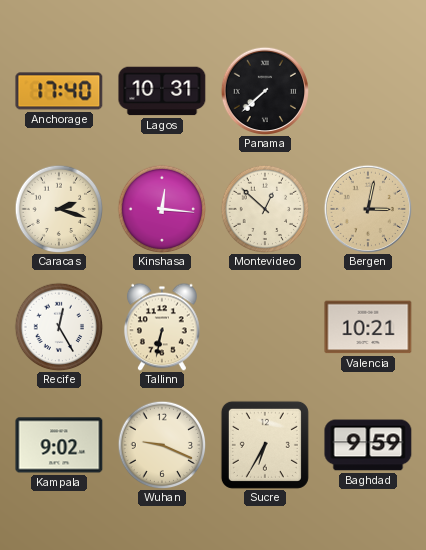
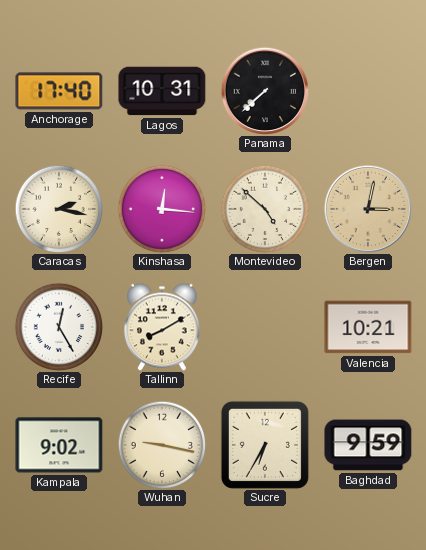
Caracas: 2:18 -> 2:17
Montevideo: 12:52 -> 4:52
Tallinn: 6:32 -> 8:10
Wuhan: 9:19 -> 9:17
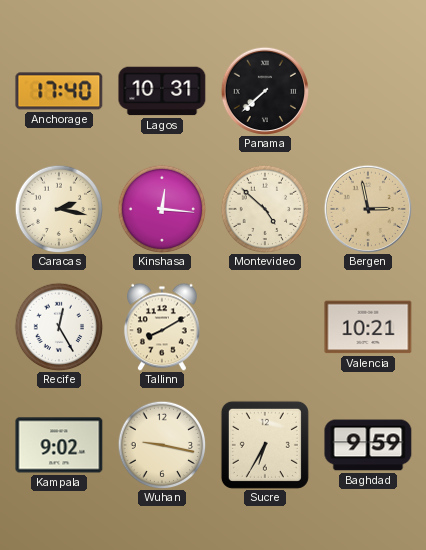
Bergen: 3:02 -> 2:58
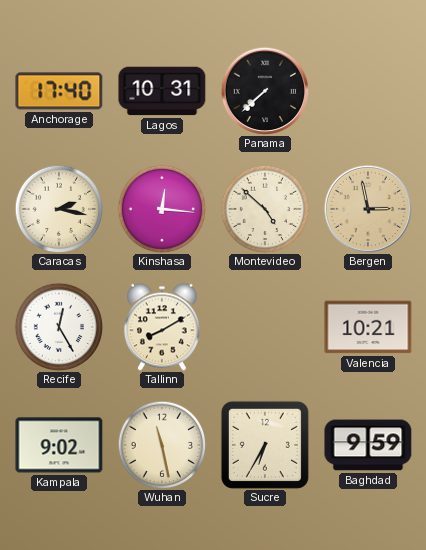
Wuhan: 9:17 -> 11:28
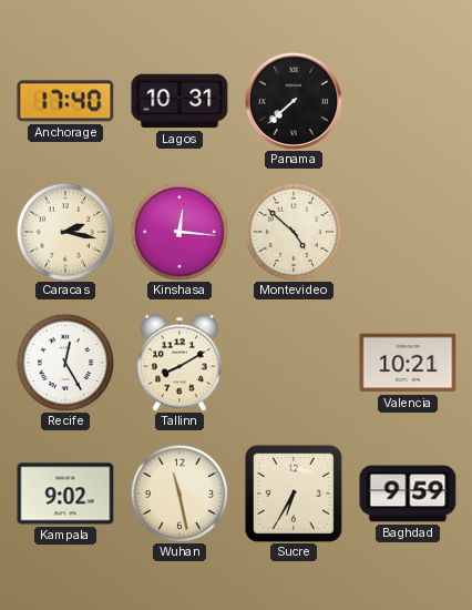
Bergen: 2:58 -> none
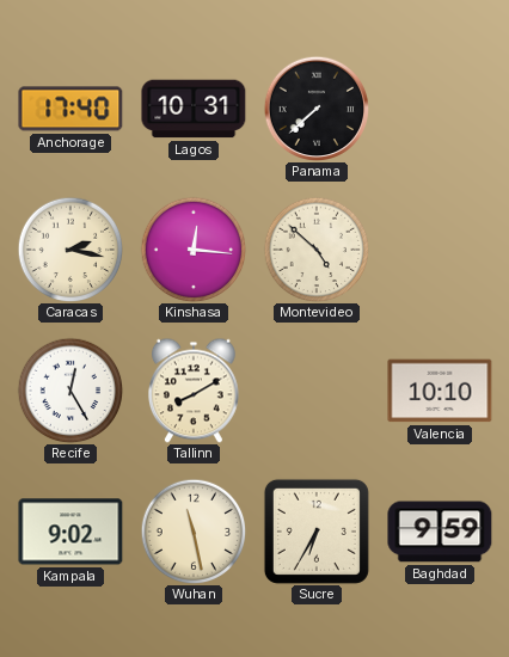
Valencia: 10:21 -> 10:10
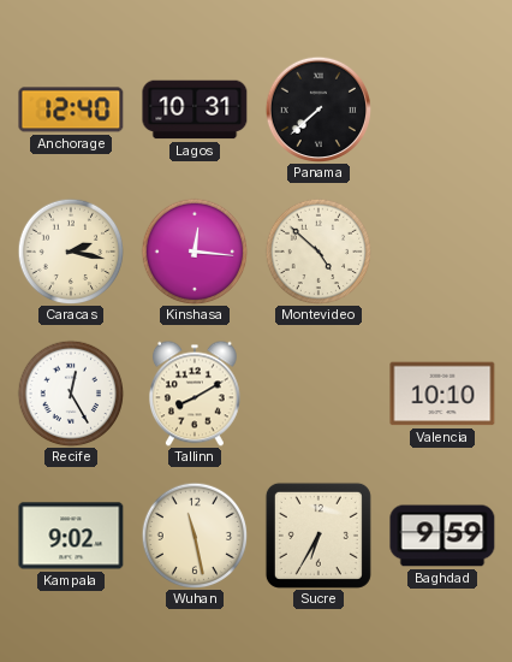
Anchorage: 17:40 -> 12:40
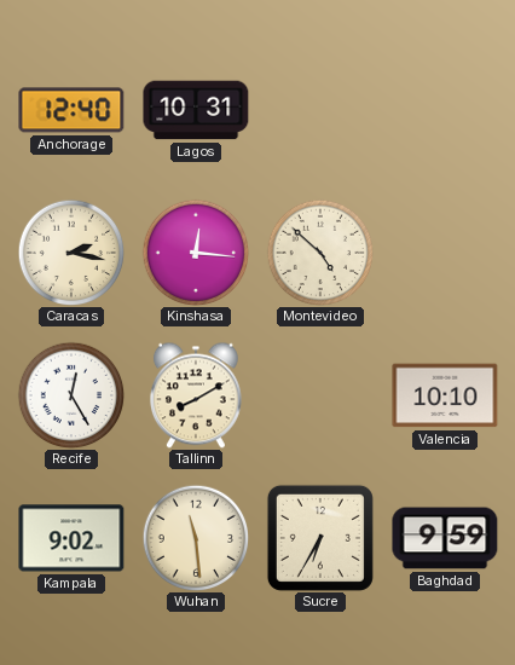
Panama: 7:38 -> none
Wuhan: 11:28 -> 11:29
